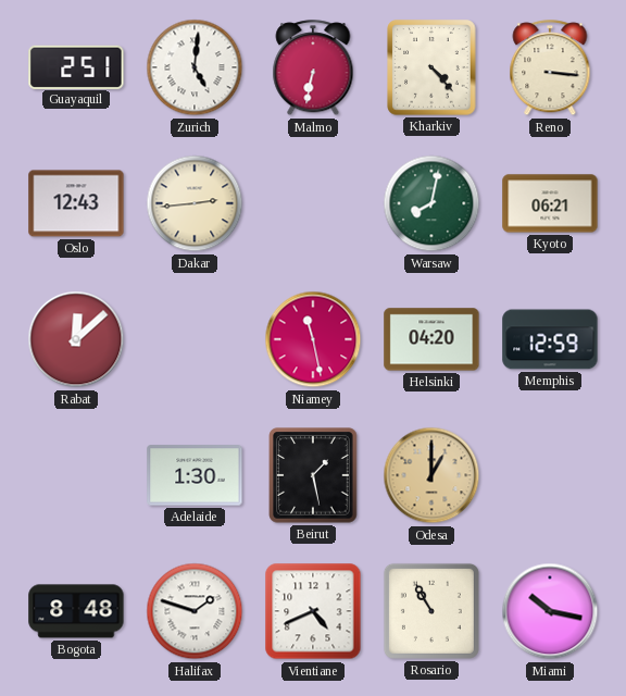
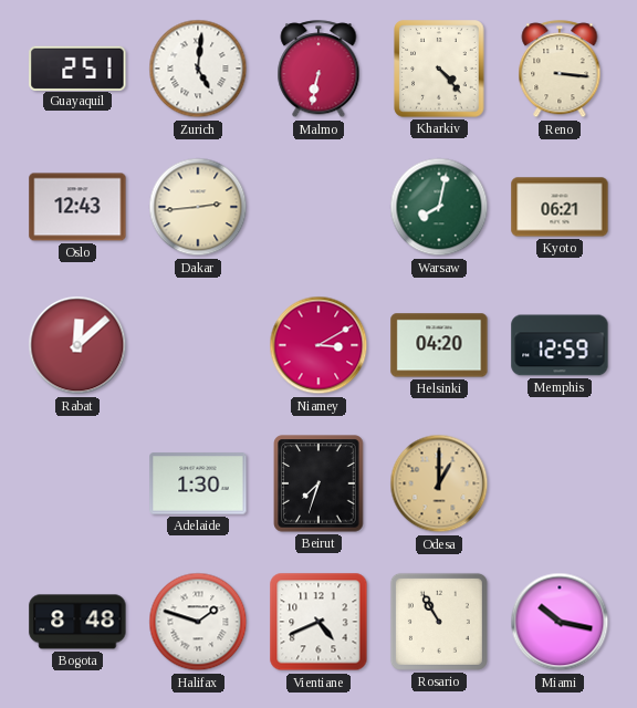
Niamey: 11:28 -> 3:10
Beirut: 1:28 -> 7:33
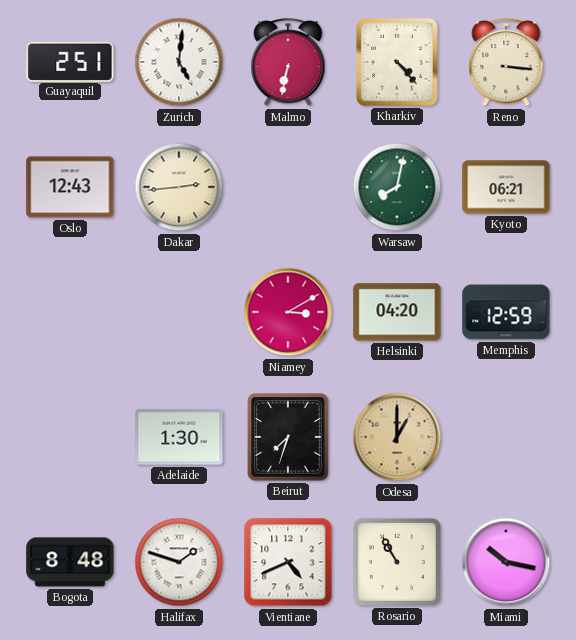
Rabat: 12:08 -> none
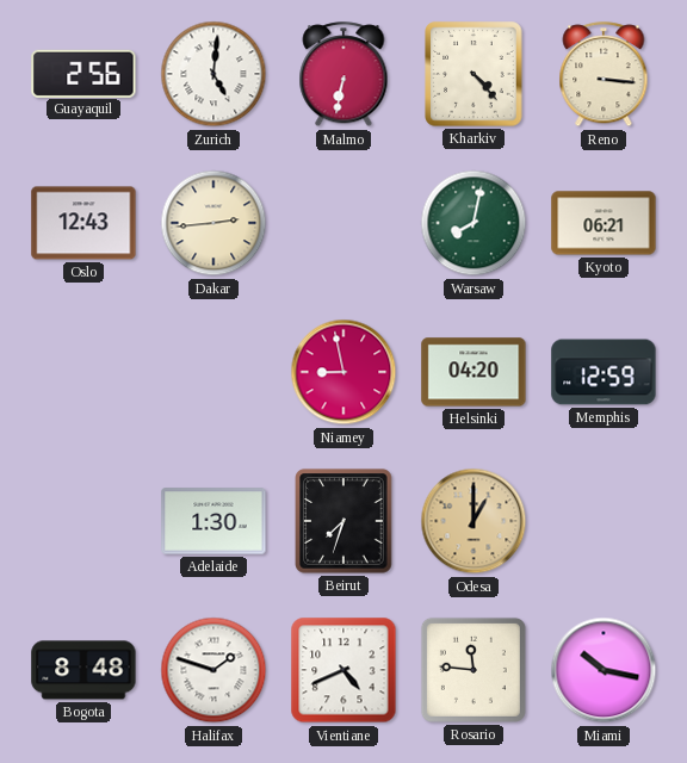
Guayaquil: 2:51 -> 2:56
Niamey: 3:10 -> 8:58
Rosario: 10:55 -> 11:46
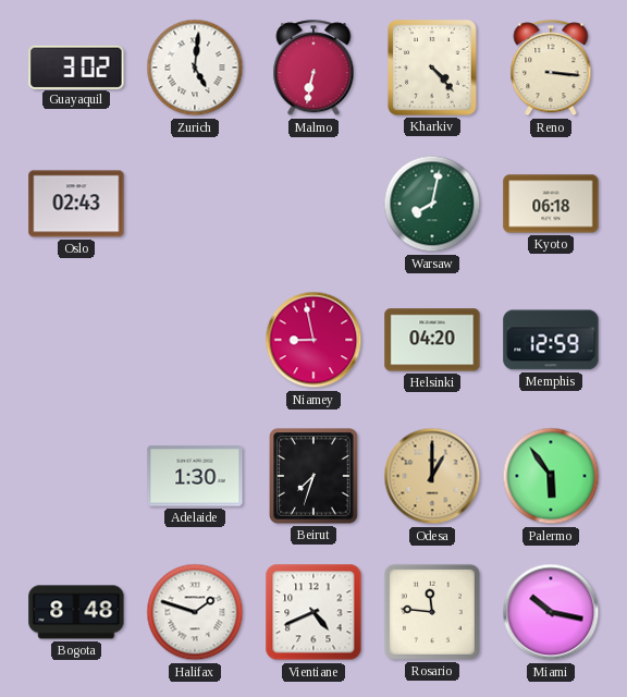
Guayaquil: 2:56 -> 3:02
Oslo: 12:43 -> 02:43
Dakar: 2:44 -> none
Kyoto: 06:21 -> 06:18
Palermo: none -> 5:54
